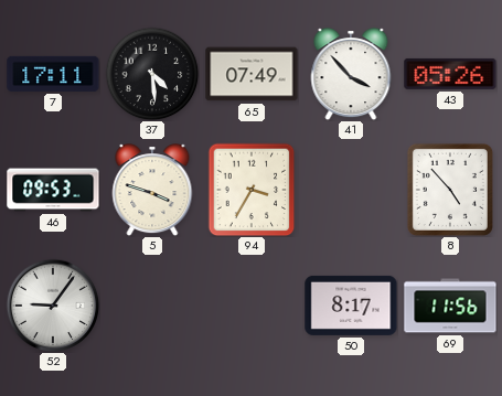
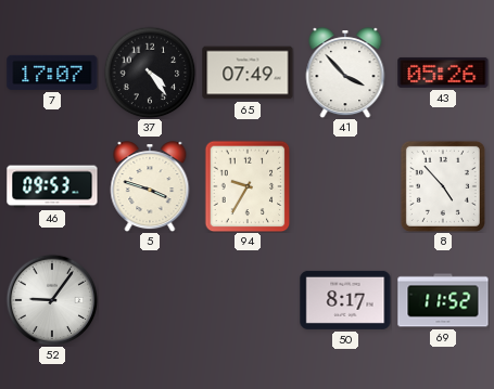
7: 17:11 -> 17:07
37: 4:29 -> 4:24
94: 3:35 -> 9:35
69: 11:56 -> 11:52
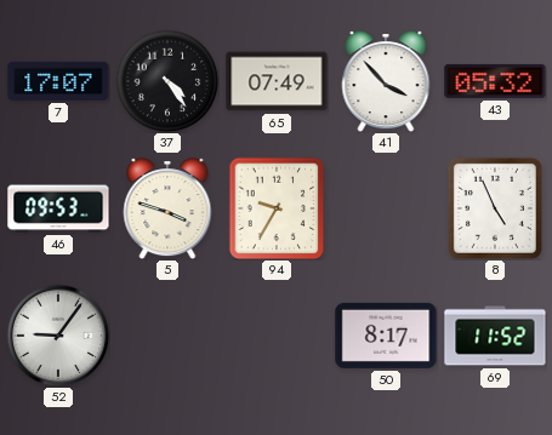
43: 05:26 -> 05:32
8: 4:53 -> 4:56
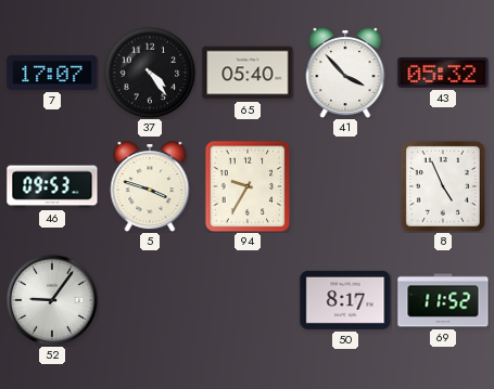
65: 07:49 -> 05:40
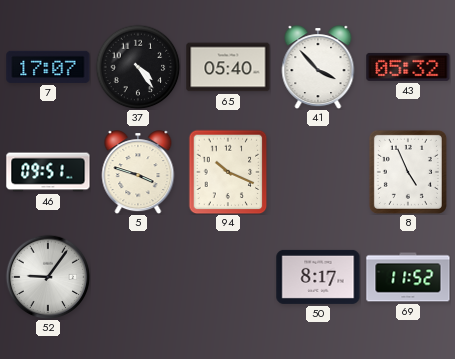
46: 09:53 -> 09:51
94: 9:35 -> 10:19
